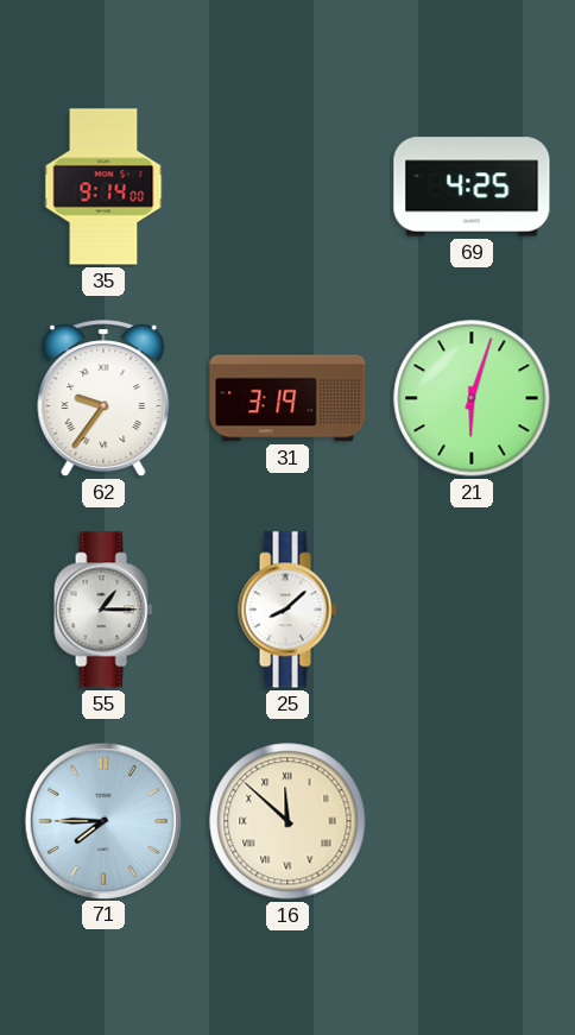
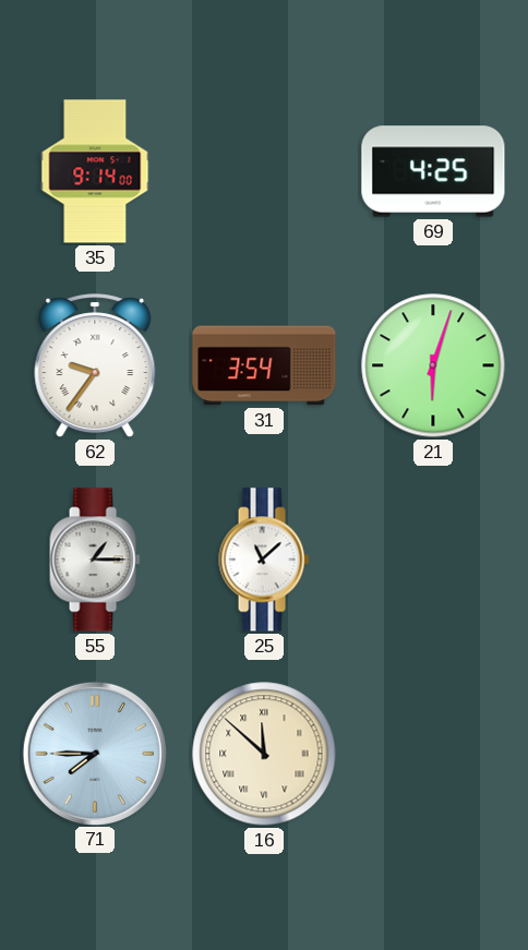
31: 3:19 -> 3:54
25: 8:08 -> 11:08
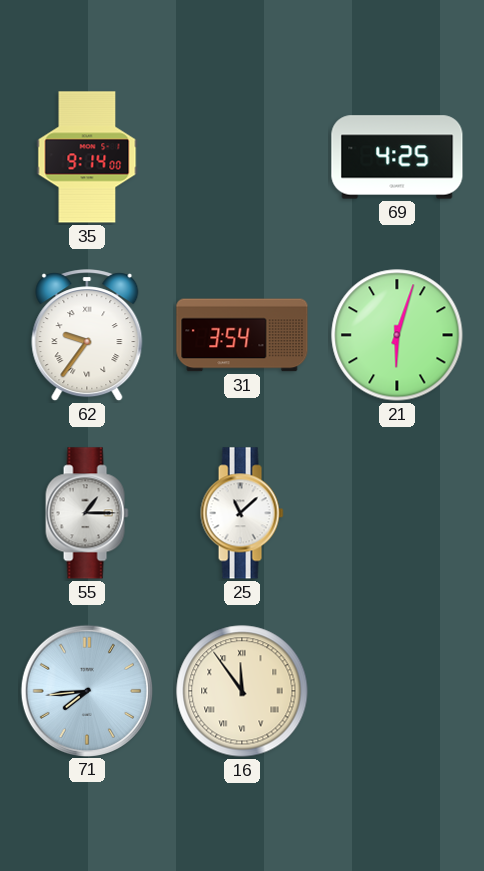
71: 7:45 -> 7:44
16: 11:52 -> 11:54
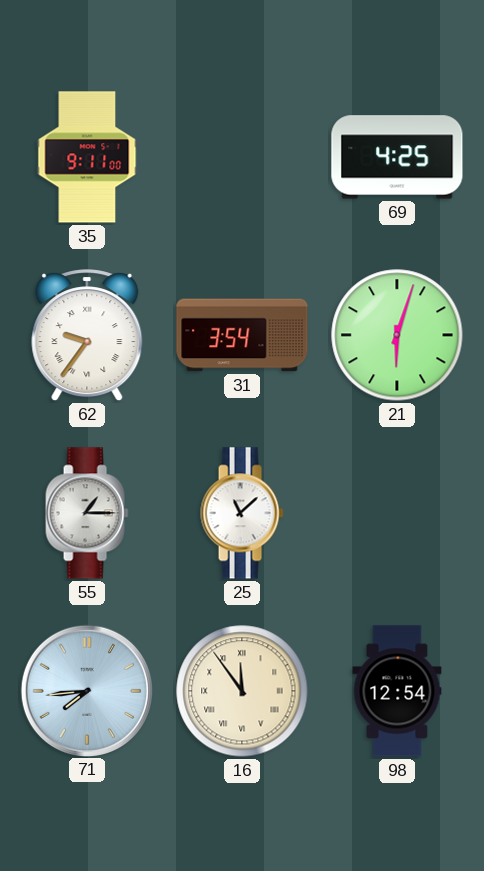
35: 9:14 -> 9:11
98: none -> 12:54
